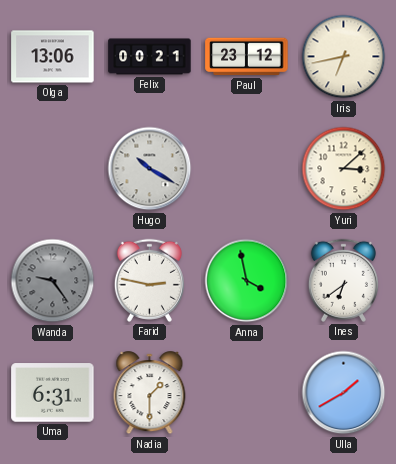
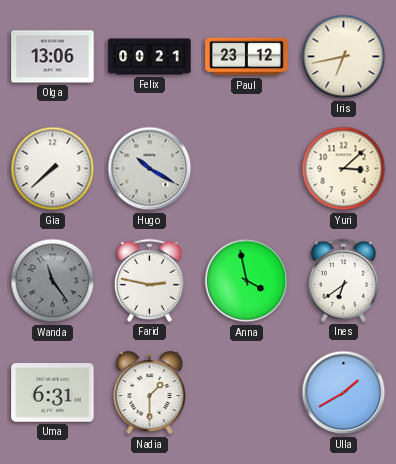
Gia: none -> 7:38
Wanda: 9:24 -> 11:24
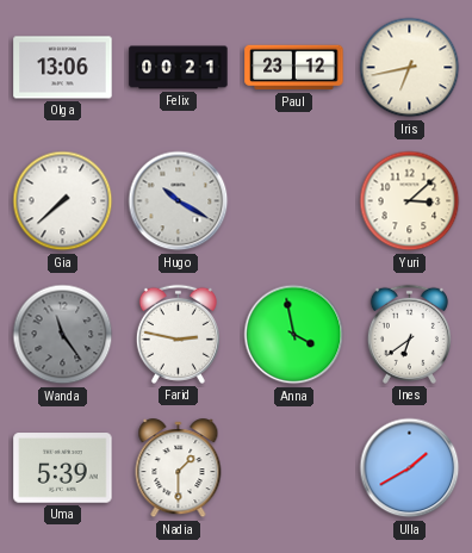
Uma: 6:31 -> 5:39
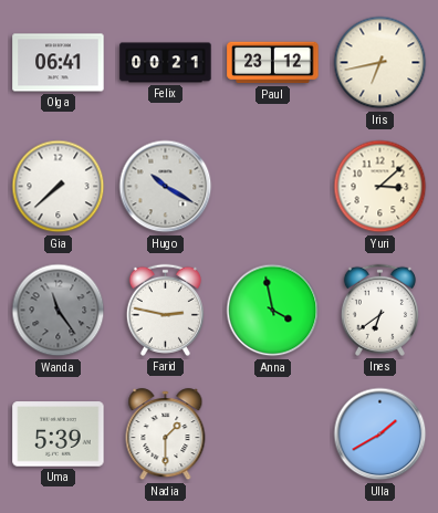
Olga: 13:06 -> 06:41
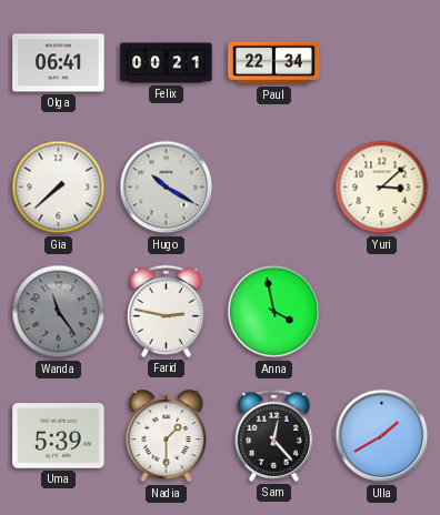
Paul: 23:12 -> 22:34
Iris: 6:43 -> none
Ines: 6:39 -> none
Sam: none -> 12:23
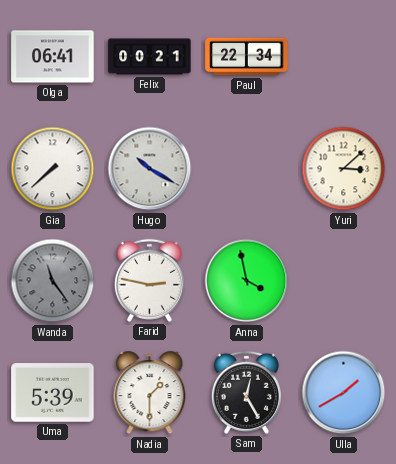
Sam: 12:23 -> 12:25
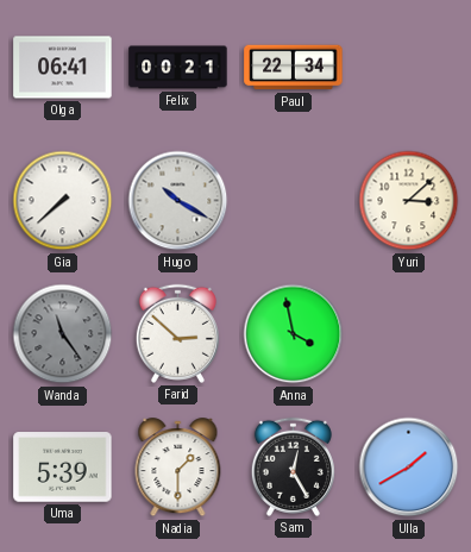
Farid: 2:47 -> 2:52
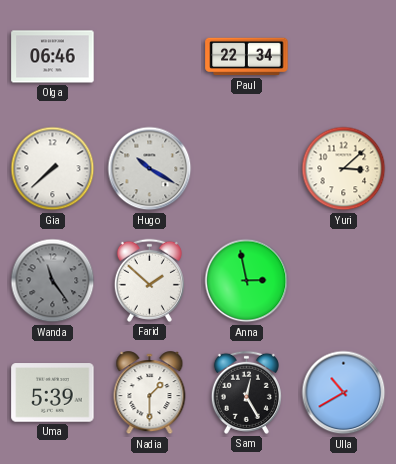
Olga: 06:41 -> 06:46
Felix: 00:21 -> none
Farid: 2:52 -> 1:52
Anna: 3:58 -> 2:58
Ulla: 1:40 -> 10:40
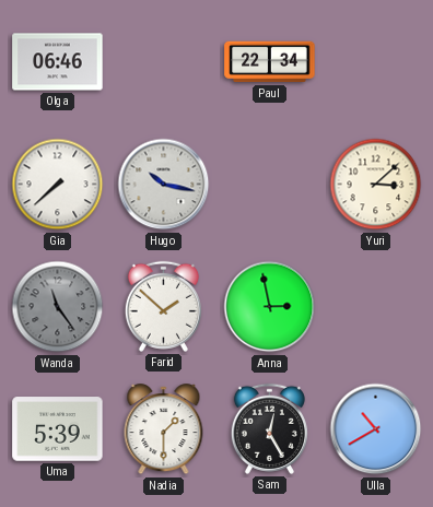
Hugo: 10:20 -> 10:17
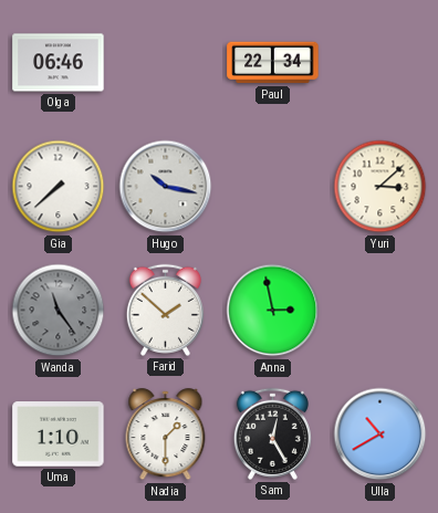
Uma: 5:39 -> 1:10
